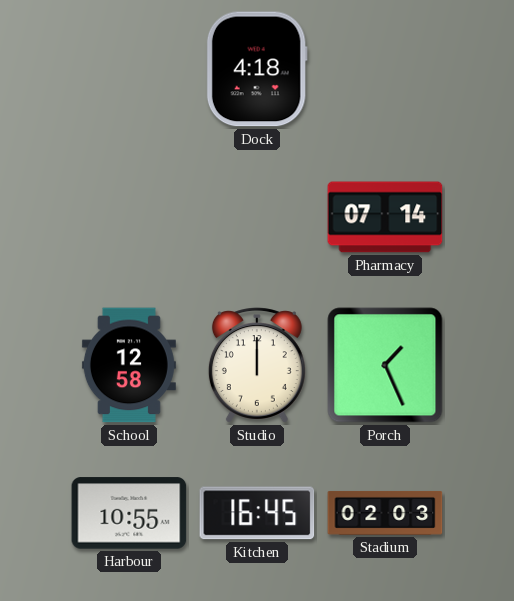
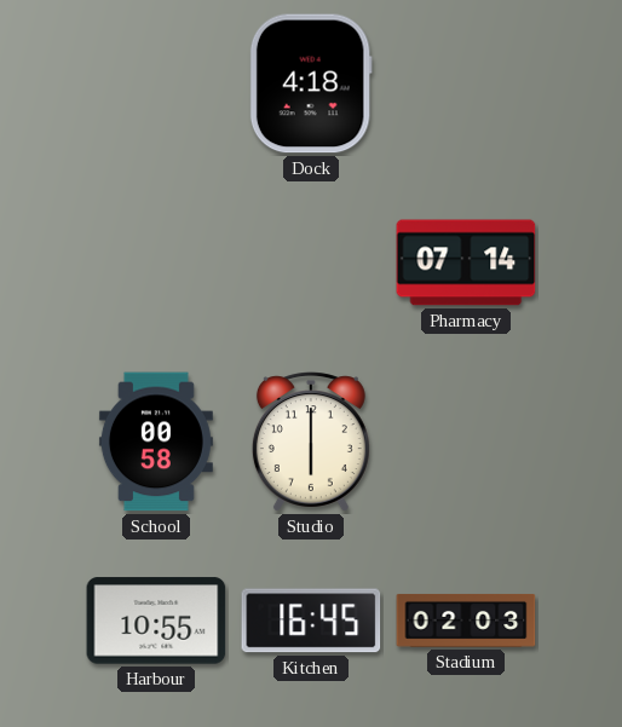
School: 12:58 -> 00:58
Studio: 12:00 -> 6:00
Porch: 1:26 -> none
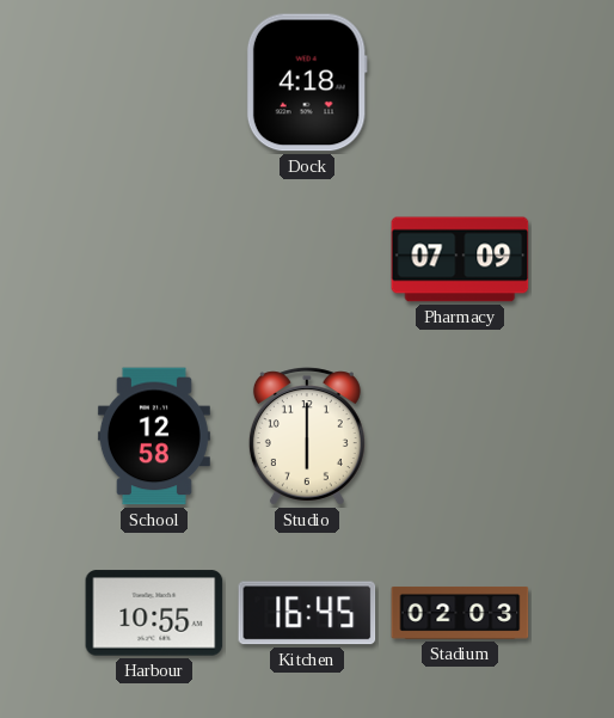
Pharmacy: 07:14 -> 07:09
School: 00:58 -> 12:58
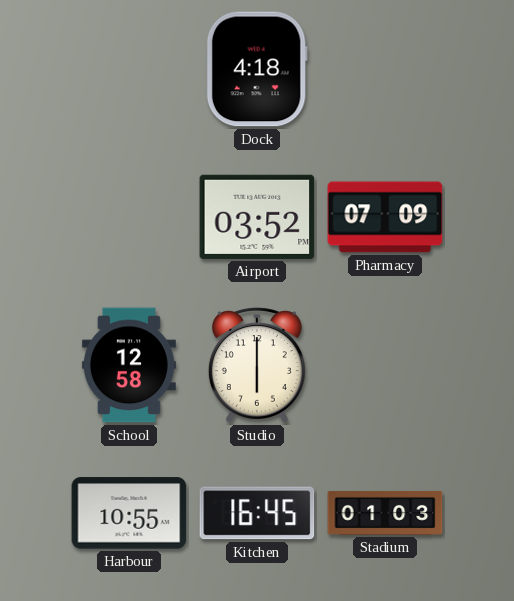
Airport: none -> 03:52
Stadium: 02:03 -> 01:03
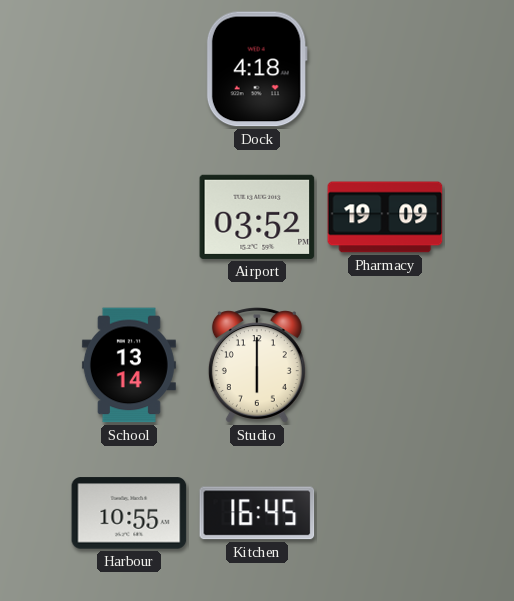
Pharmacy: 07:09 -> 19:09
School: 12:58 -> 13:14
Stadium: 01:03 -> none
